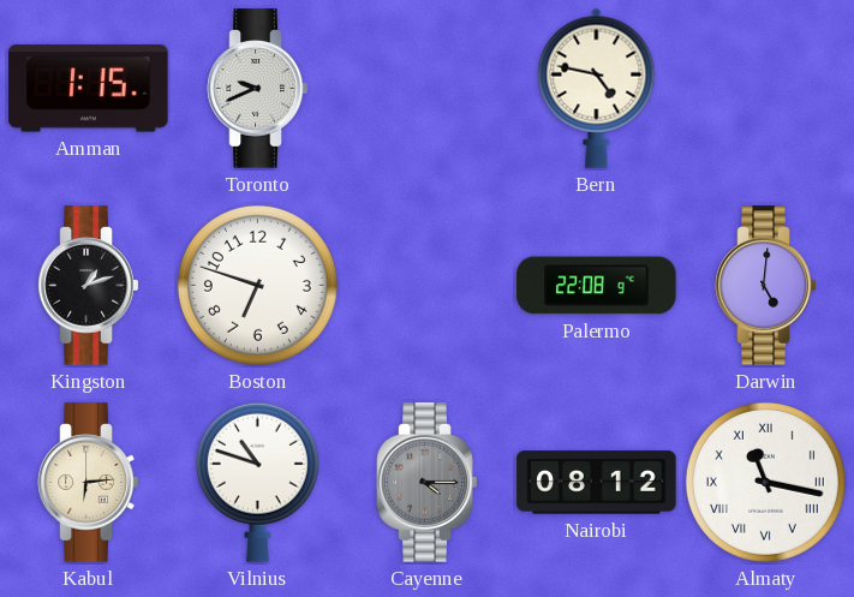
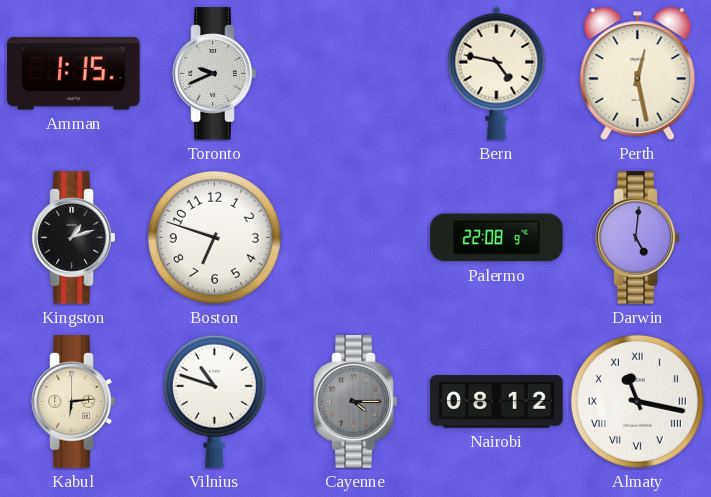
Perth: none -> 12:28
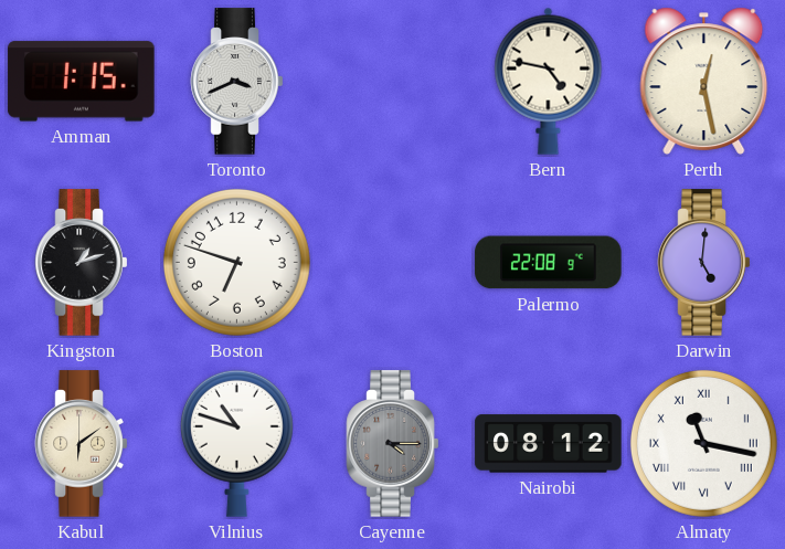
Toronto: 9:41 -> 3:41
Kabul: 6:14 -> 6:09
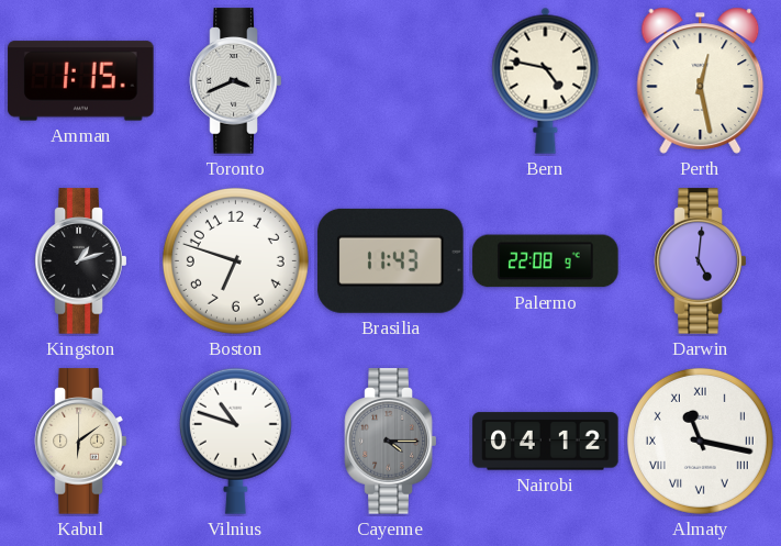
Brasilia: none -> 11:43
Nairobi: 08:12 -> 04:12
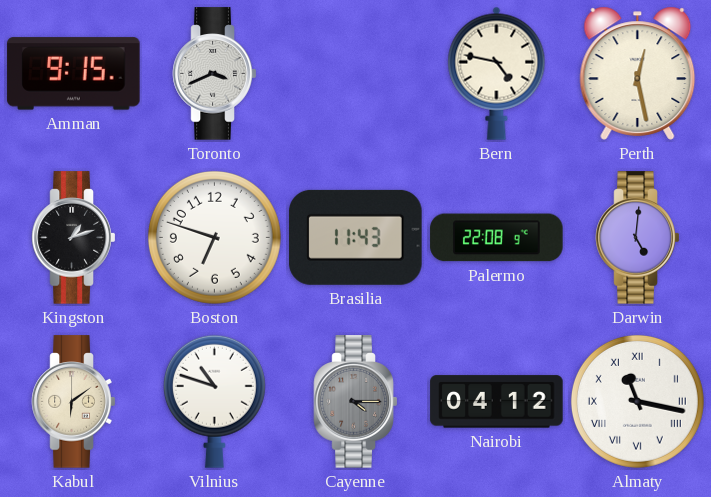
Amman: 1:15 -> 9:15
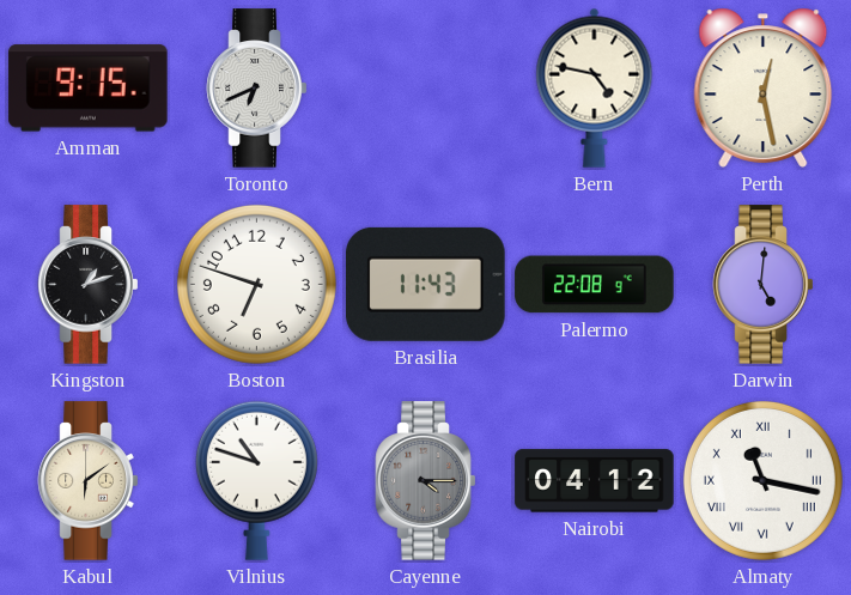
Toronto: 3:41 -> 6:41
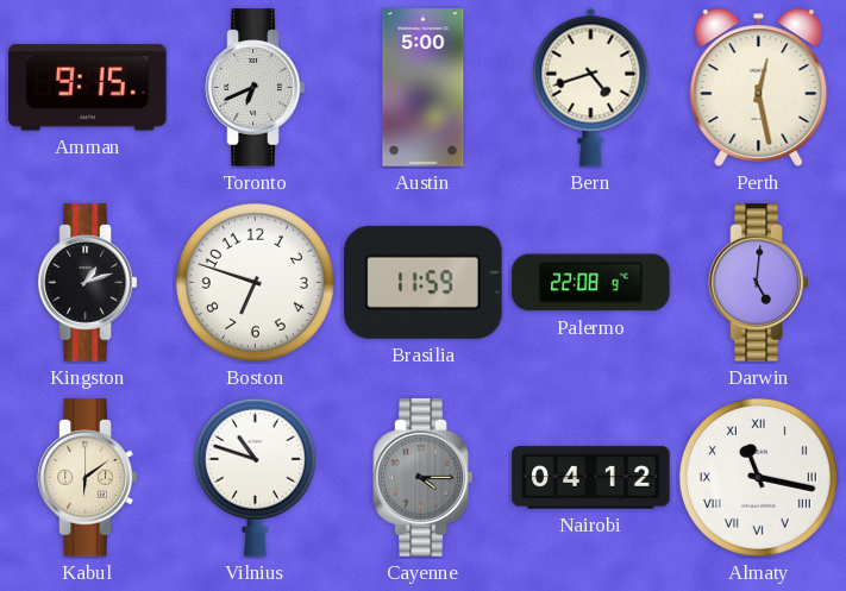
Austin: none -> 5:00
Bern: 4:47 -> 4:42
Brasilia: 11:43 -> 11:59
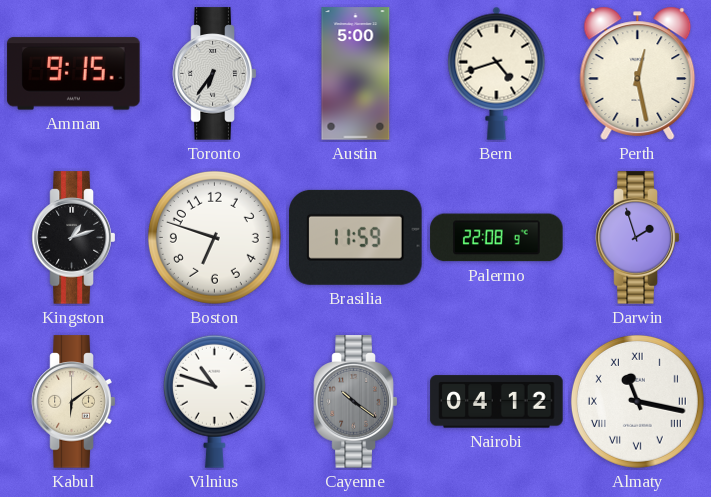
Toronto: 6:41 -> 6:36
Darwin: 5:01 -> 1:57
Cayenne: 4:15 -> 10:21
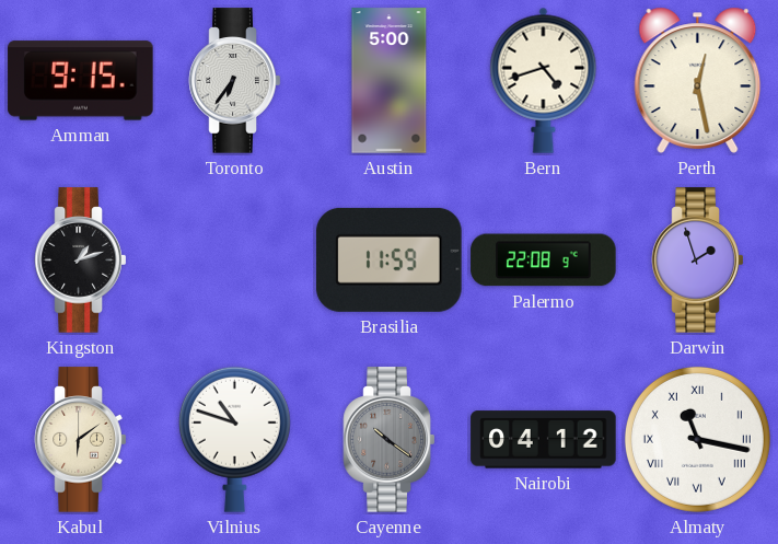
Boston: 6:48 -> none
